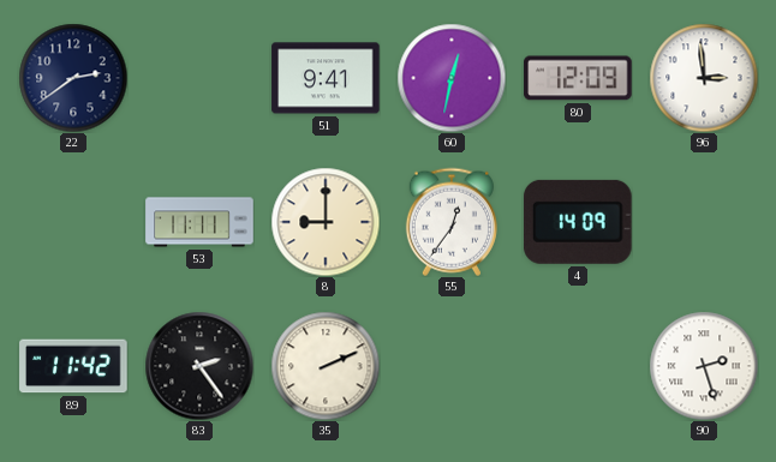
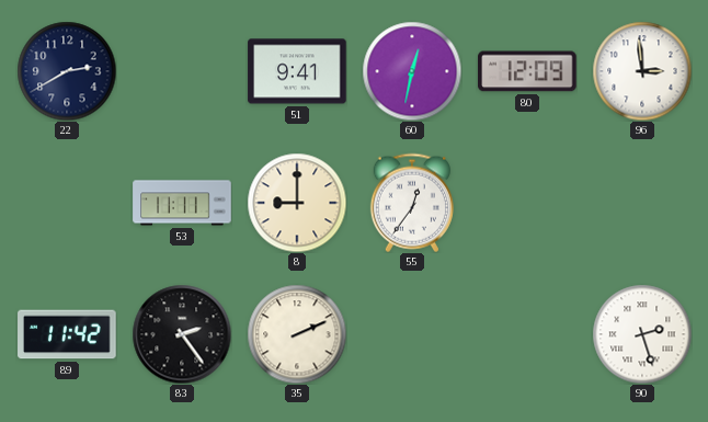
22: 2:39 -> 2:40
4: 14:09 -> none
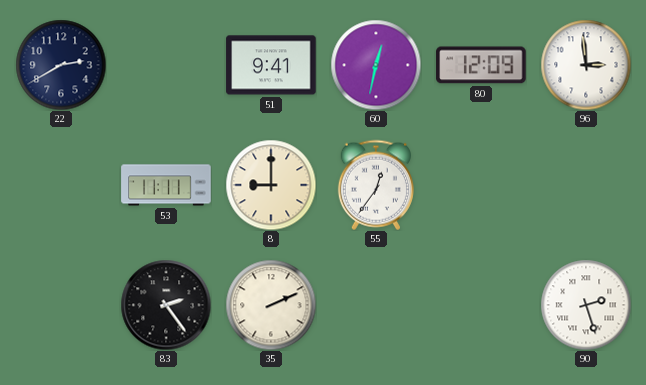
89: 11:42 -> none
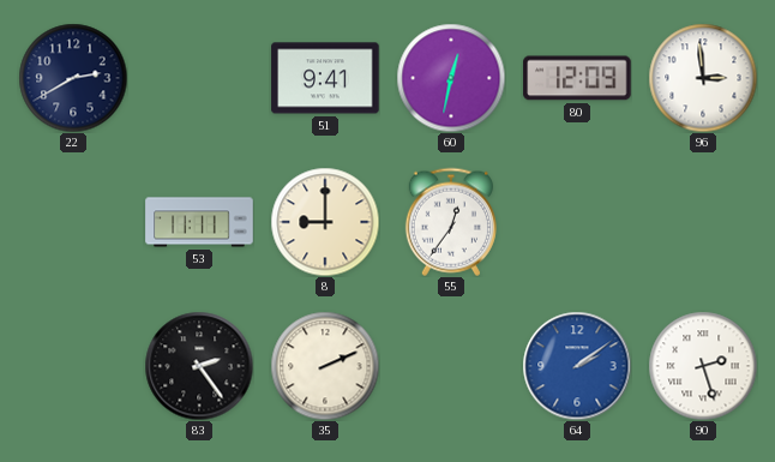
64: none -> 2:09
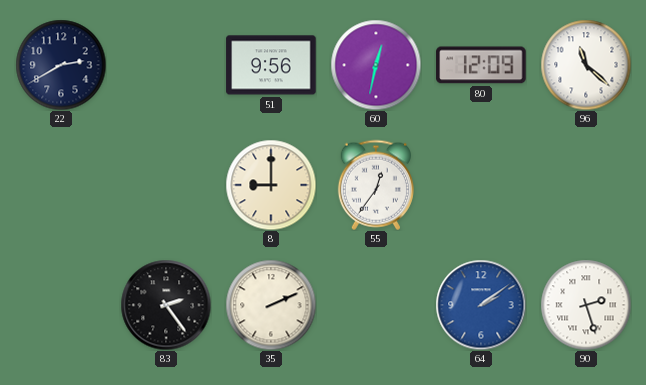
51: 9:41 -> 9:56
96: 2:59 -> 11:22
53: 11:11 -> none
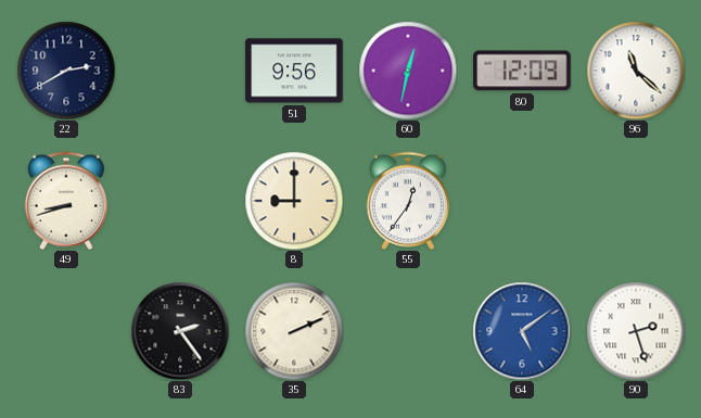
49: none -> 8:42
64: 2:09 -> 5:09
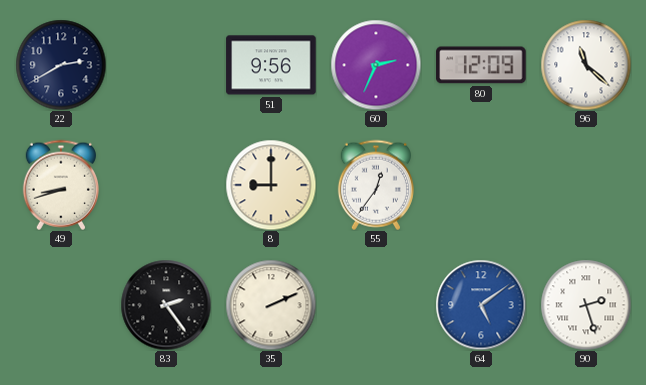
60: 12:32 -> 2:34
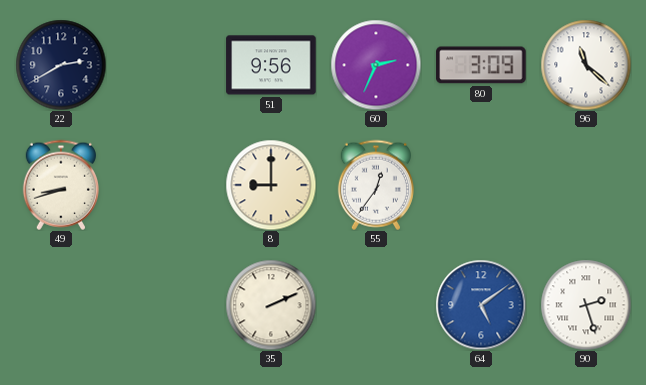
80: 12:09 -> 3:09
83: 2:24 -> none
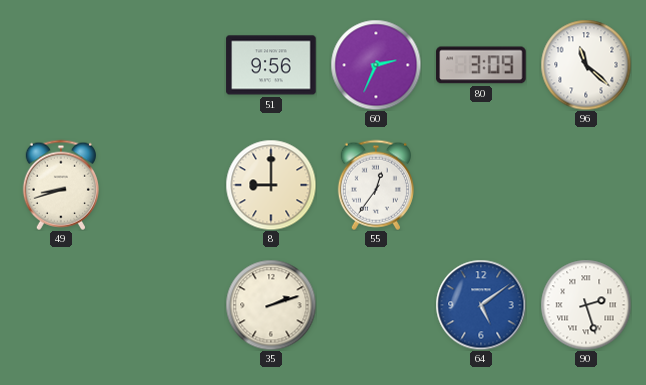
22: 2:40 -> none
35: 2:11 -> 2:12
